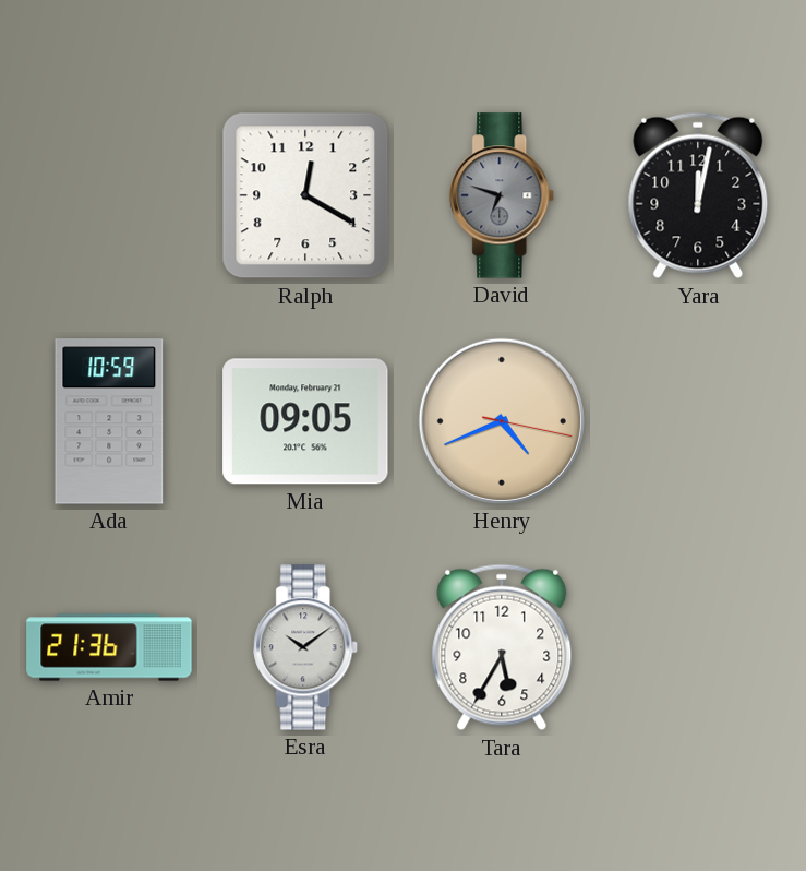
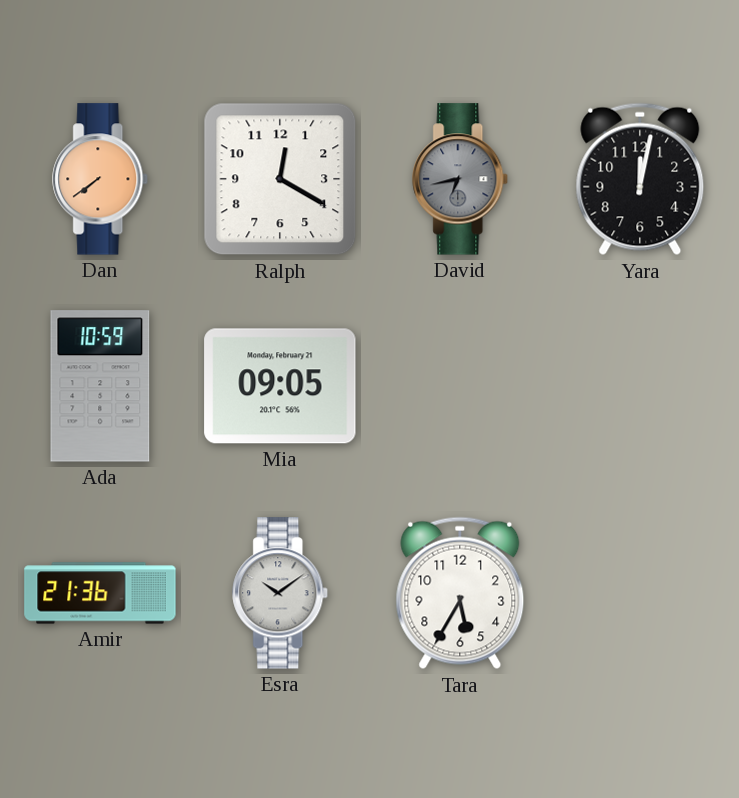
Dan: none -> 7:39
David: 6:48 -> 6:43
Henry: 4:41 -> none
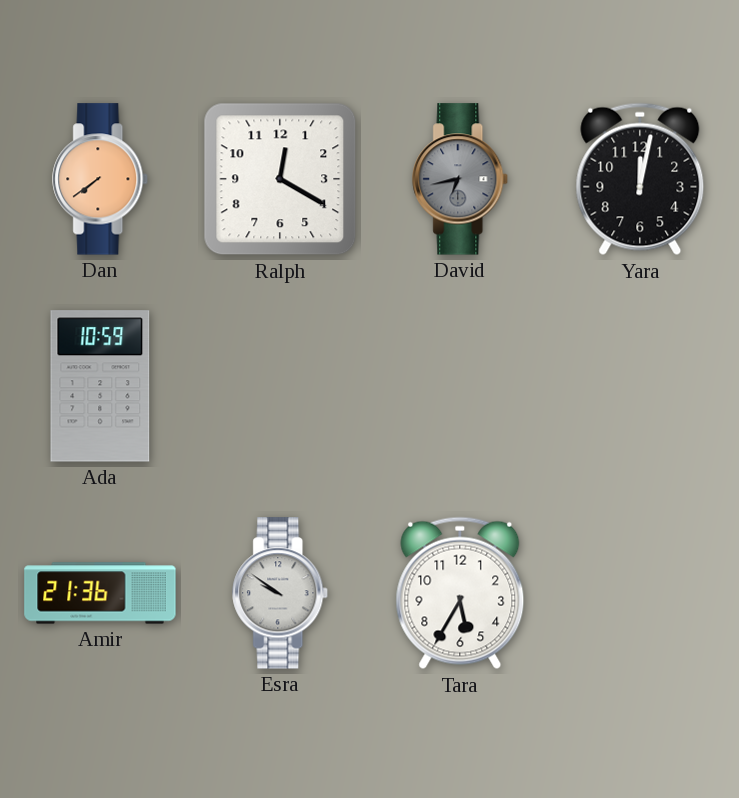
Mia: 09:05 -> none
Esra: 10:09 -> 9:51
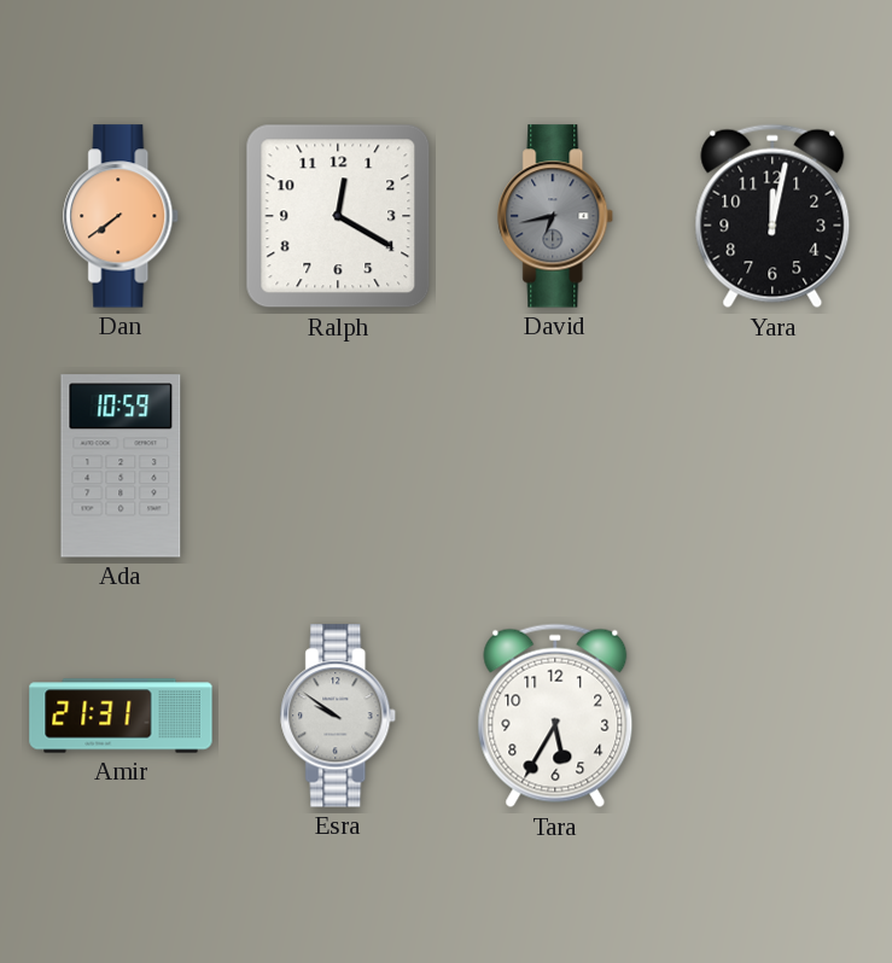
Amir: 21:36 -> 21:31
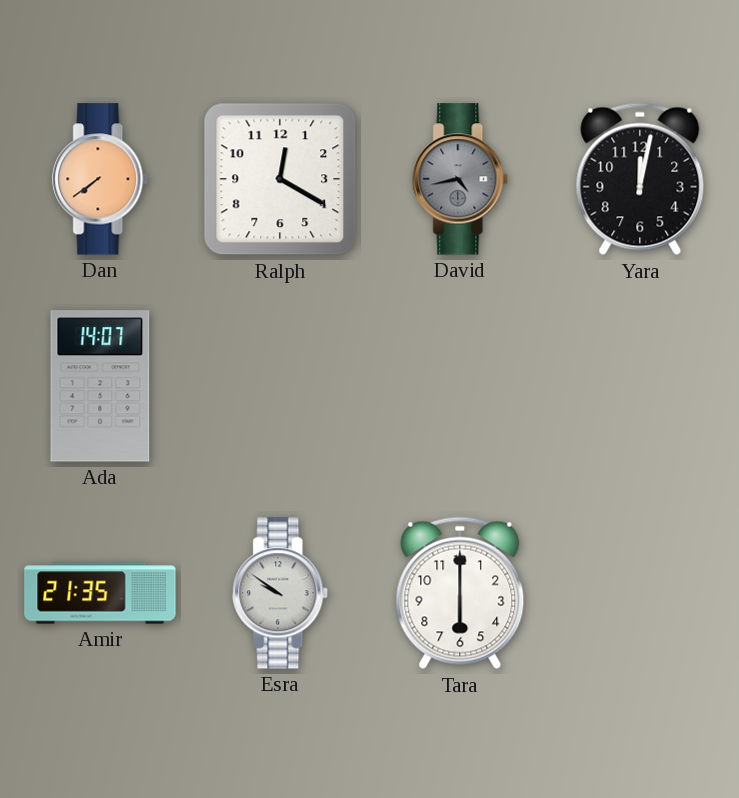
David: 6:43 -> 4:43
Ada: 10:59 -> 14:07
Amir: 21:31 -> 21:35
Tara: 5:35 -> 6:00
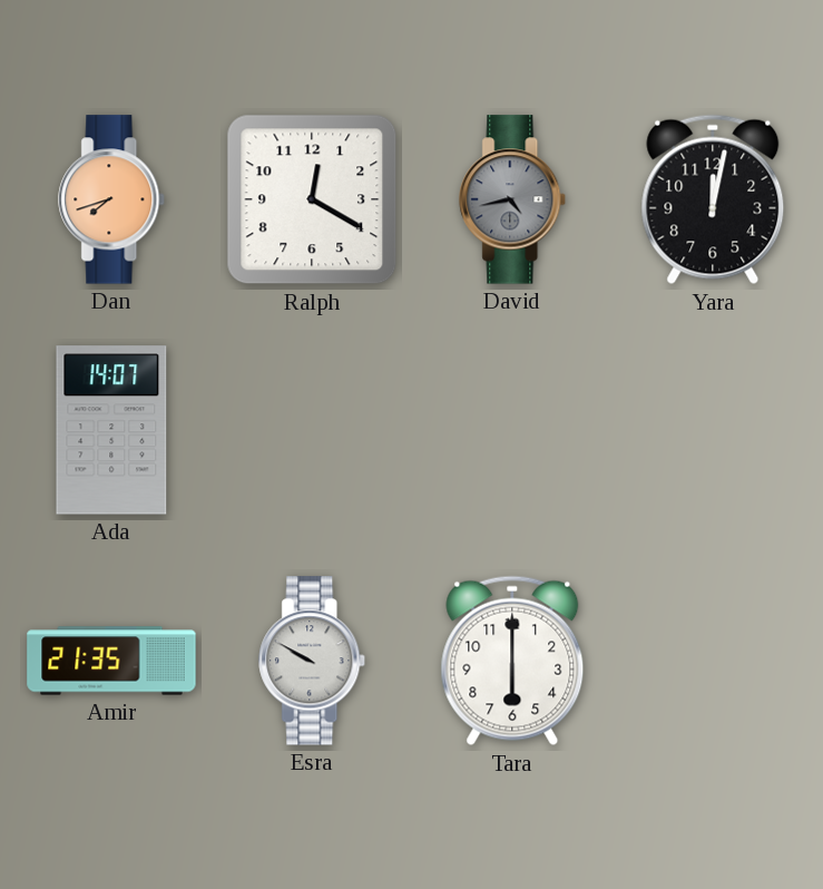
Dan: 7:39 -> 7:42
Esra: 9:51 -> 9:50
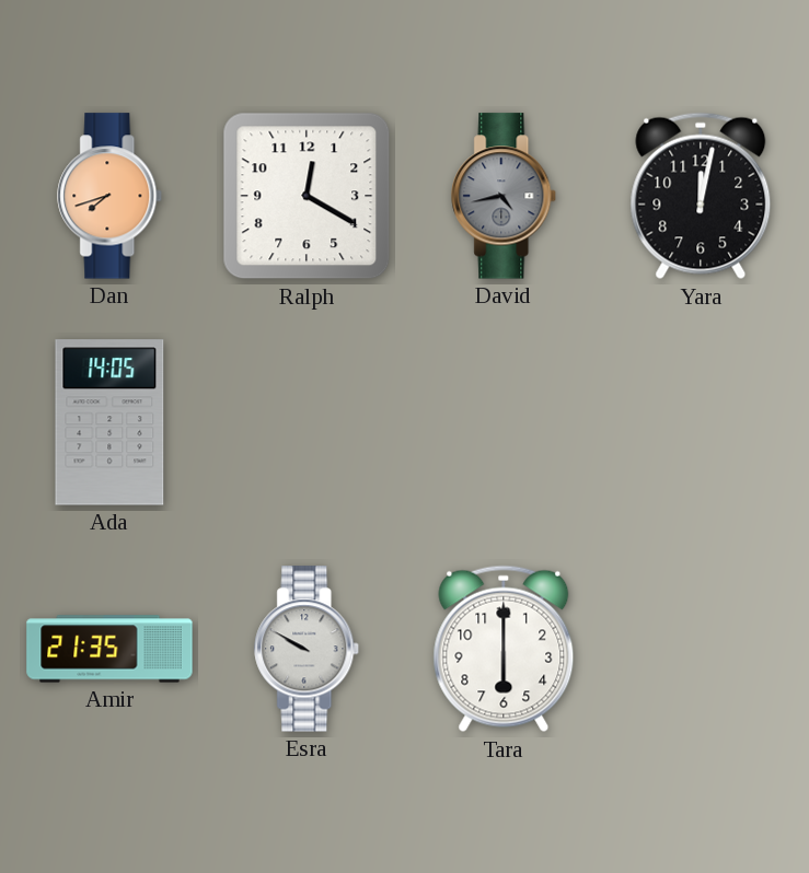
Ada: 14:07 -> 14:05
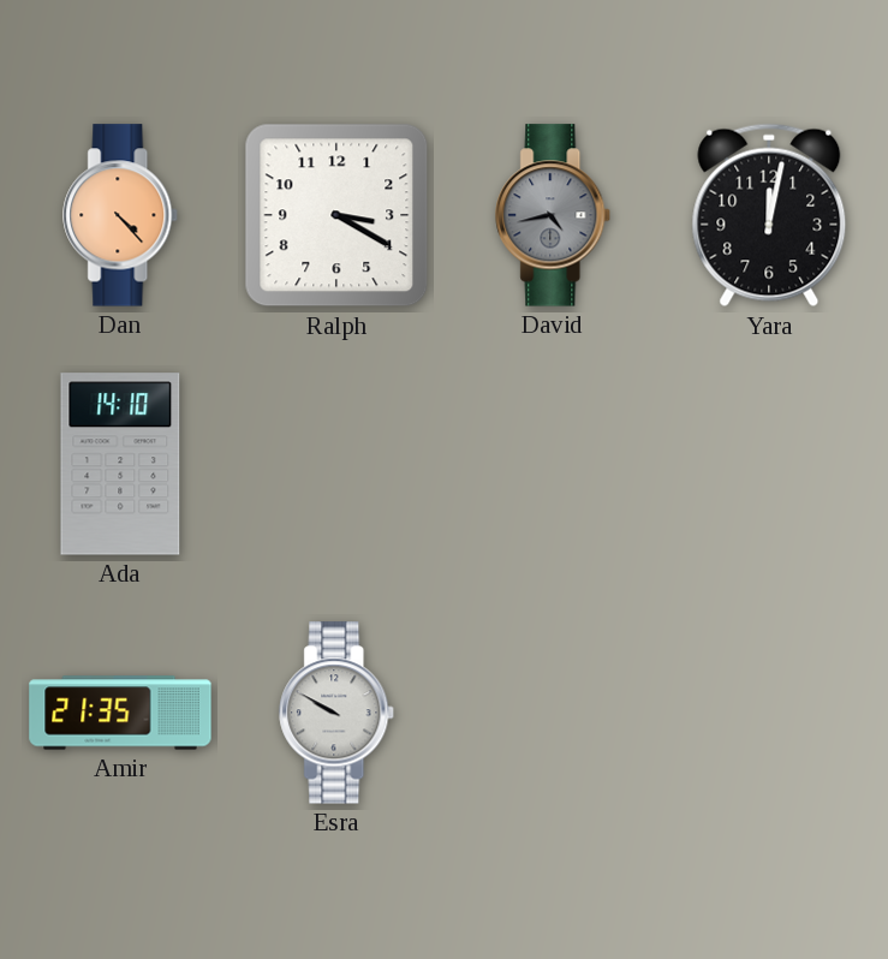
Dan: 7:42 -> 4:23
Ralph: 12:20 -> 3:20
Ada: 14:05 -> 14:10
Tara: 6:00 -> none
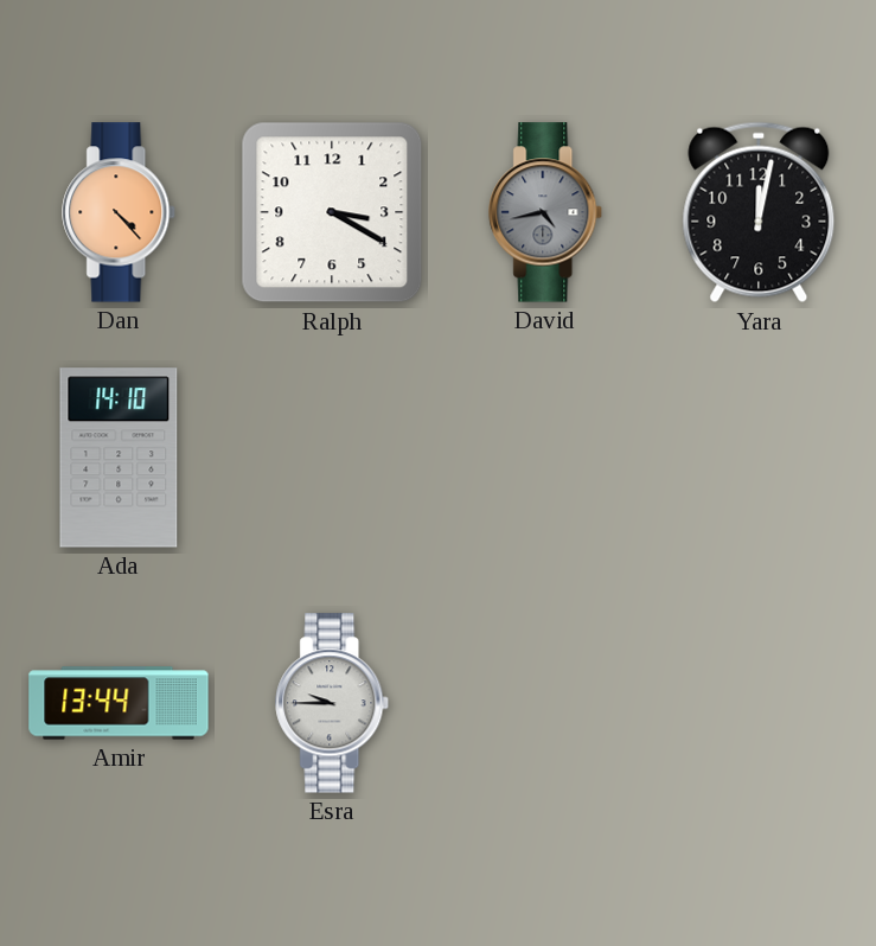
Amir: 21:35 -> 13:44
Esra: 9:50 -> 9:45
